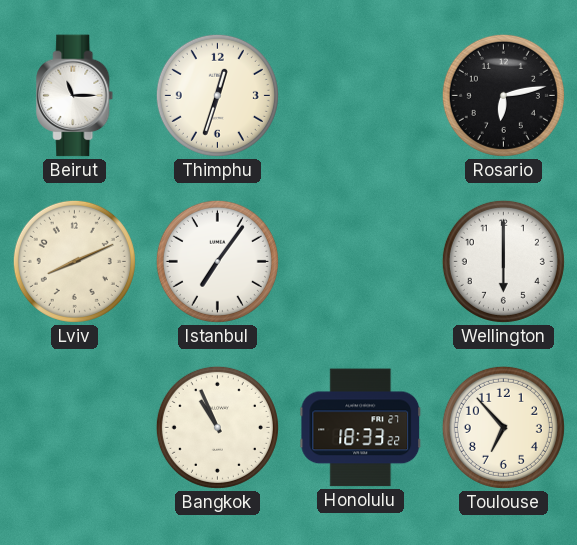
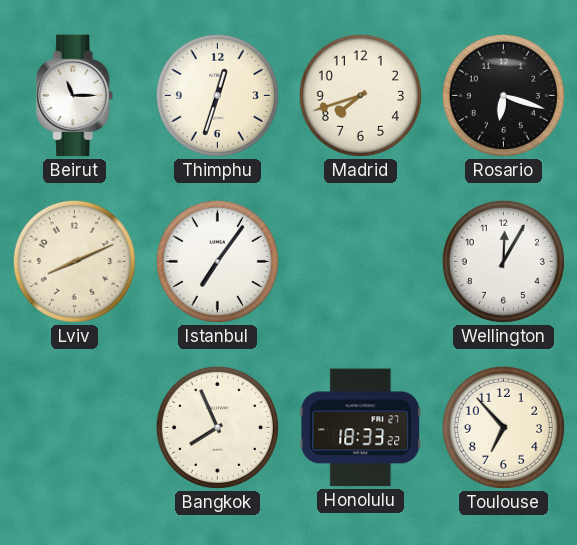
Madrid: none -> 7:42
Rosario: 6:13 -> 6:18
Wellington: 6:00 -> 12:05
Bangkok: 10:56 -> 7:56
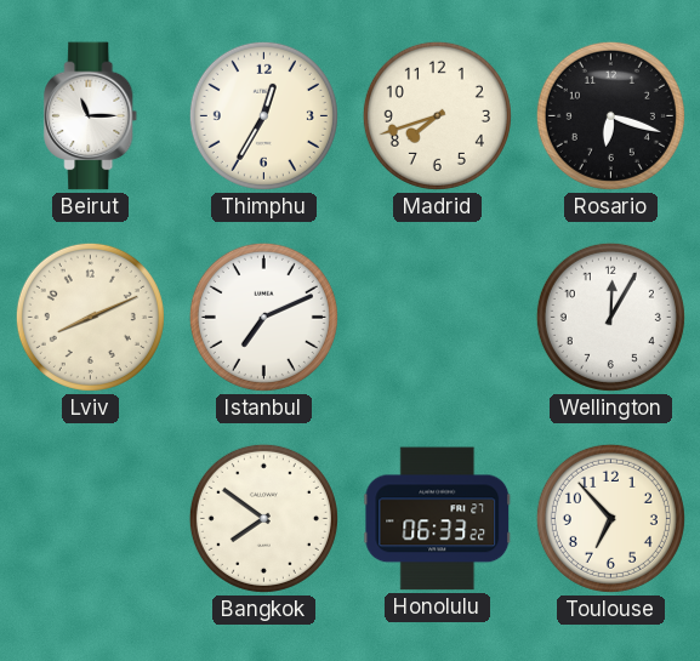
Thimphu: 12:33 -> 12:35
Istanbul: 7:06 -> 7:11
Bangkok: 7:56 -> 7:51
Honolulu: 18:33 -> 06:33
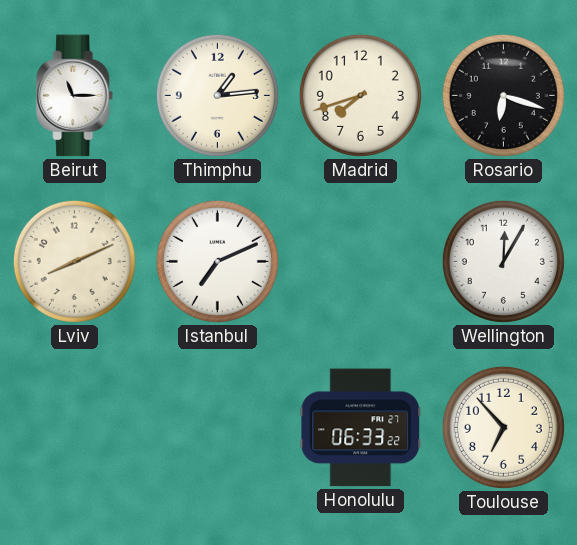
Thimphu: 12:35 -> 1:14
Bangkok: 7:51 -> none
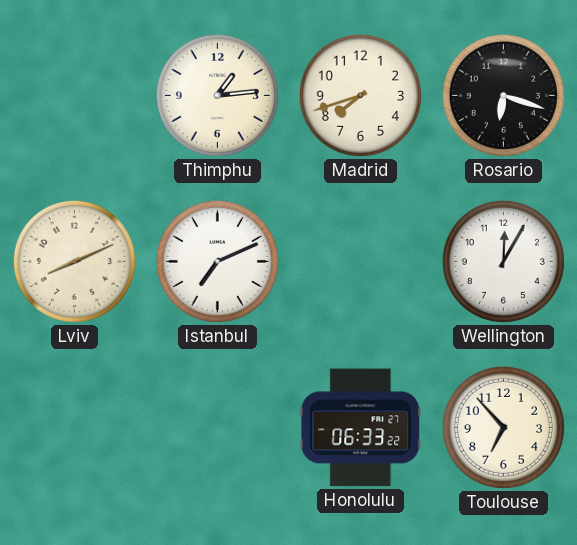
Beirut: 11:15 -> none
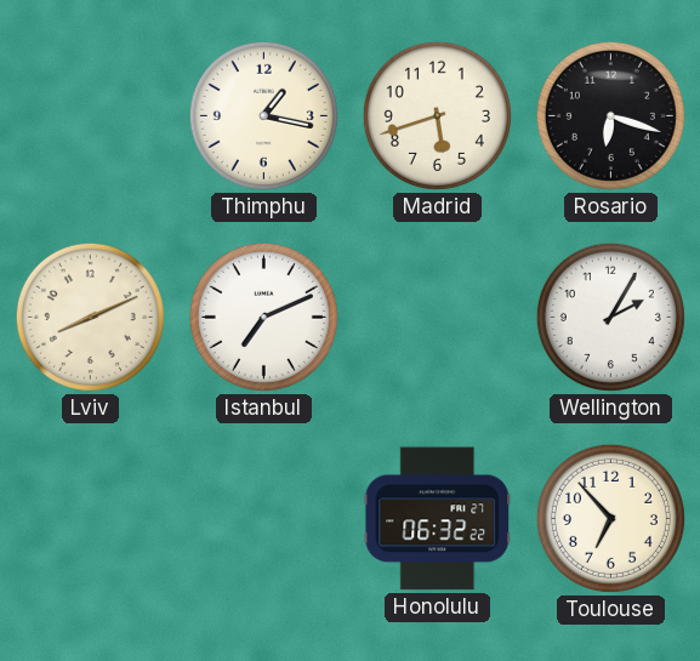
Thimphu: 1:14 -> 1:17
Madrid: 7:42 -> 5:42
Wellington: 12:05 -> 2:05
Honolulu: 06:33 -> 06:32
